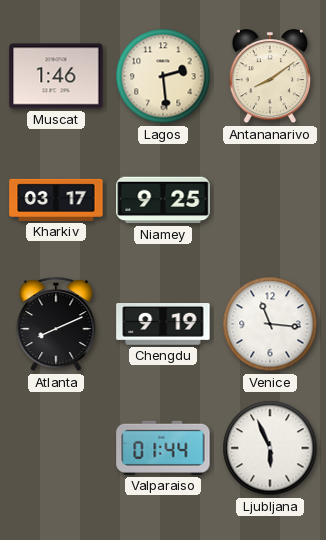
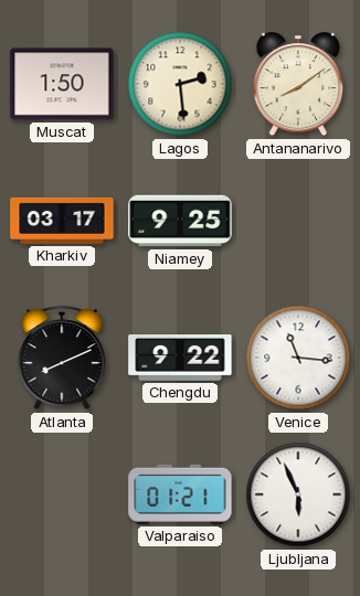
Muscat: 1:46 -> 1:50
Chengdu: 9:19 -> 9:22
Valparaiso: 01:44 -> 01:21
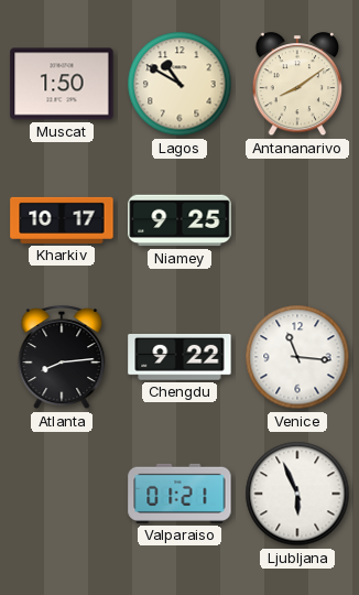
Lagos: 2:29 -> 10:50
Kharkiv: 03:17 -> 10:17
Atlanta: 8:11 -> 8:14
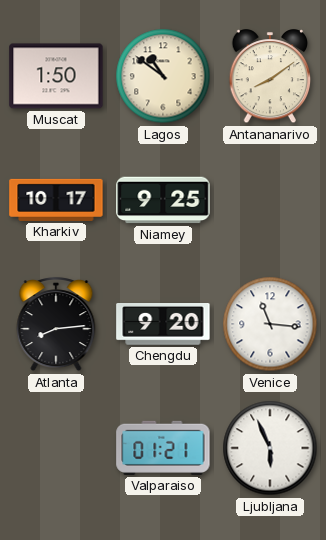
Lagos: 10:50 -> 10:51
Chengdu: 9:22 -> 9:20
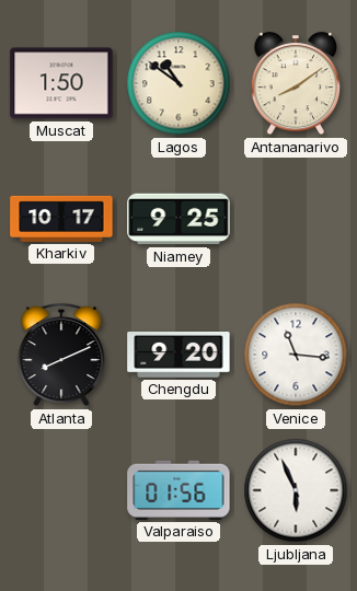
Atlanta: 8:14 -> 8:11
Valparaiso: 01:21 -> 01:56
